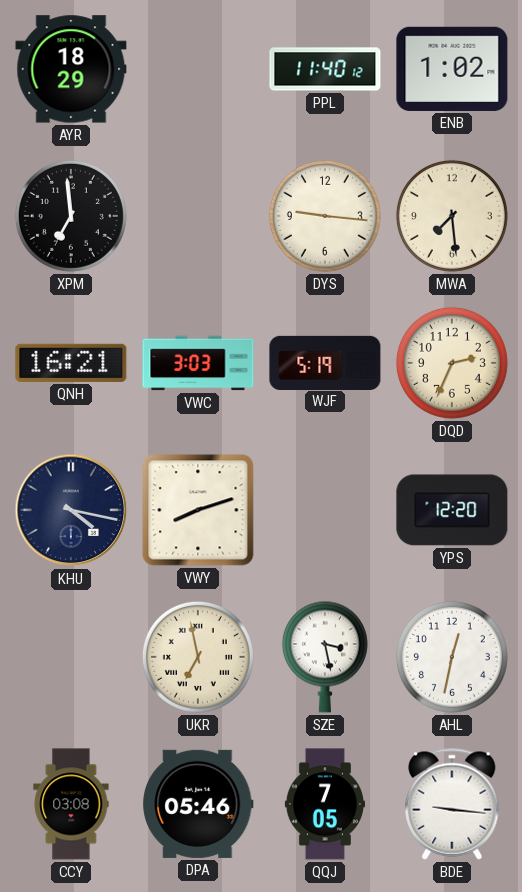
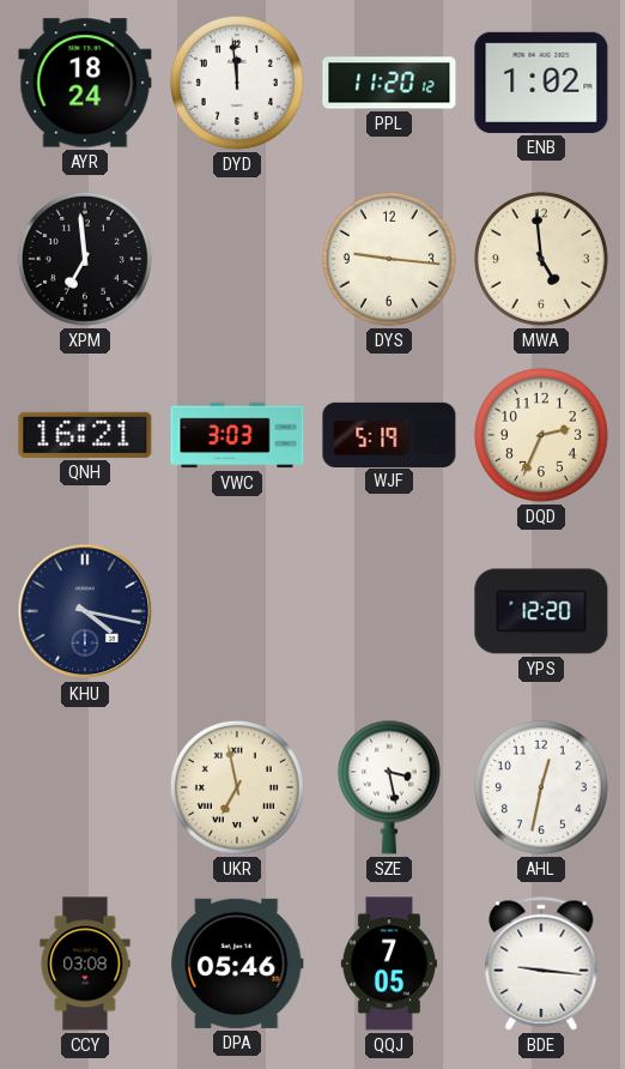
AYR: 18:29 -> 18:24
DYD: none -> 11:59
PPL: 11:40 -> 11:20
MWA: 7:29 -> 4:59
VWY: 8:12 -> none
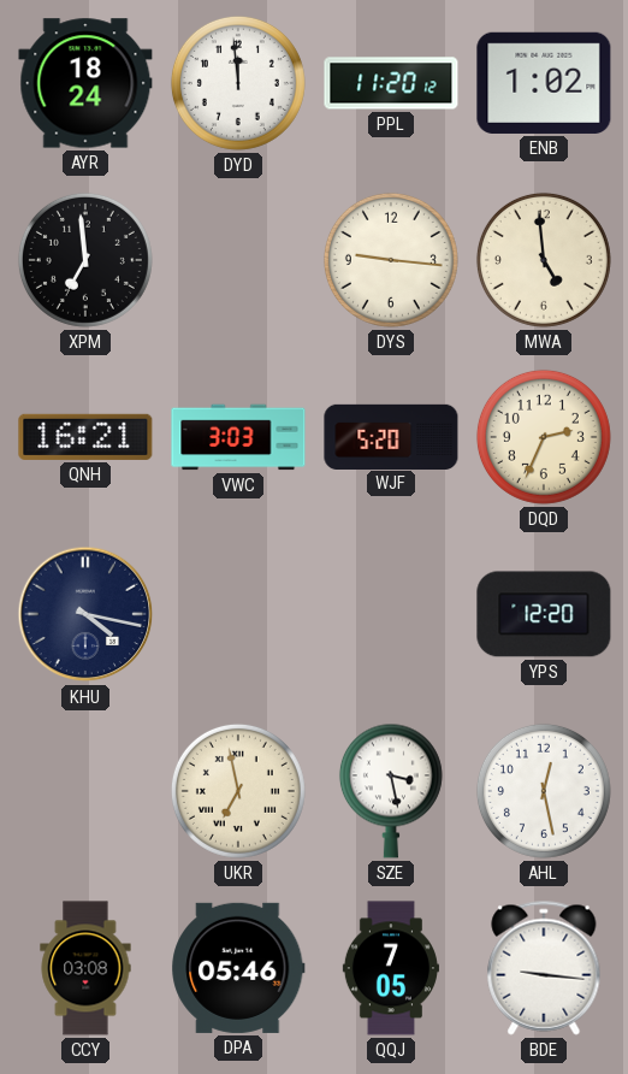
WJF: 5:19 -> 5:20
AHL: 12:32 -> 12:28
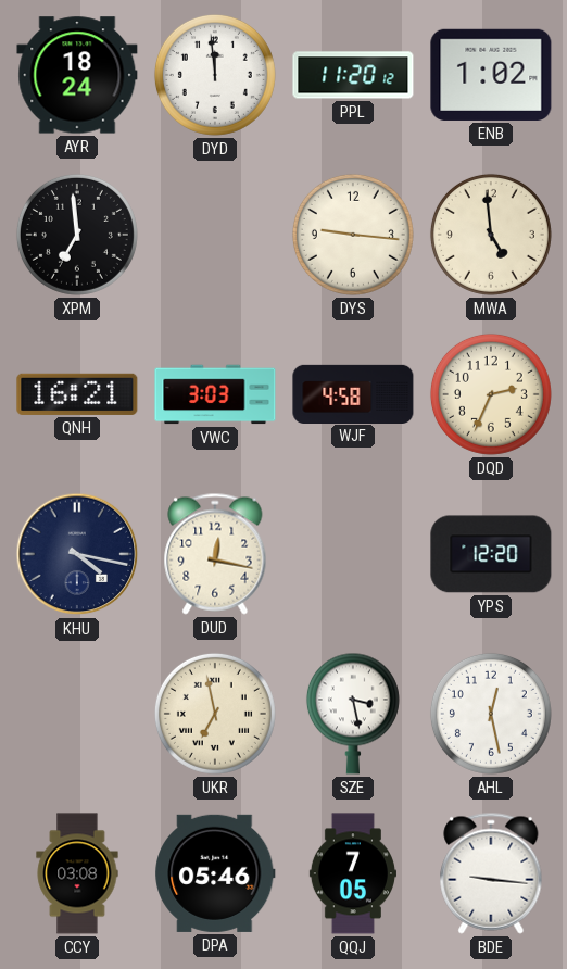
WJF: 5:20 -> 4:58
DUD: none -> 12:17
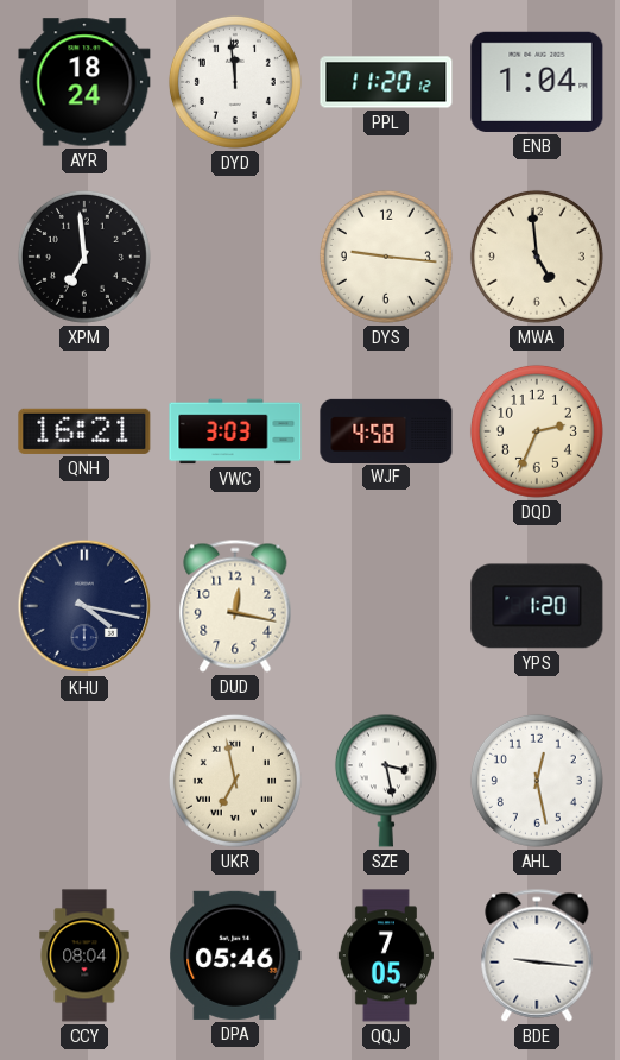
ENB: 1:02 -> 1:04
YPS: 12:20 -> 1:20
CCY: 03:08 -> 08:04
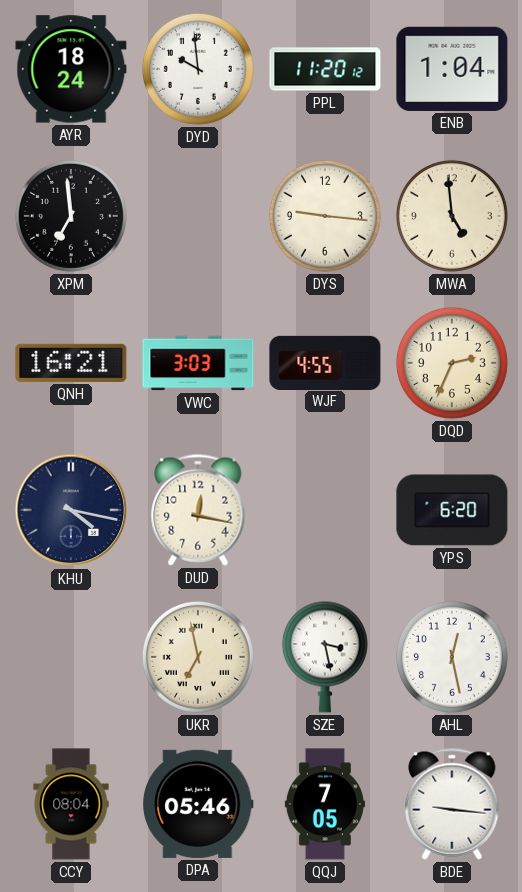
DYD: 11:59 -> 9:59
WJF: 4:58 -> 4:55
YPS: 1:20 -> 6:20
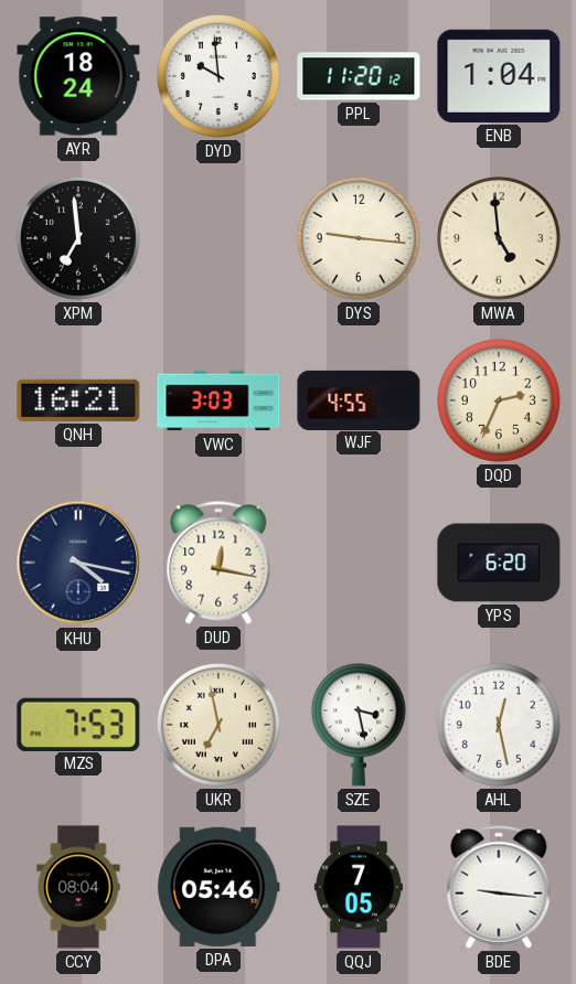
MZS: none -> 7:53
